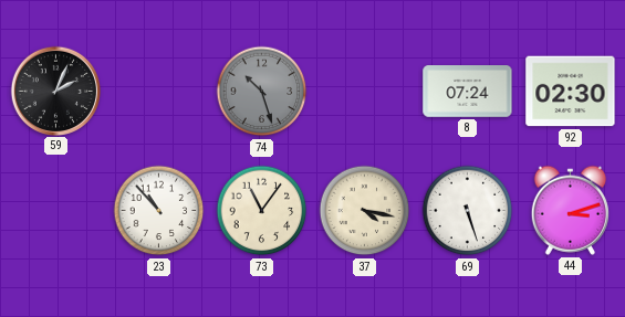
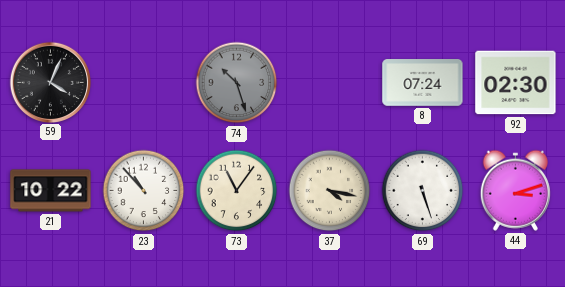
59: 2:04 -> 4:04
21: none -> 10:22
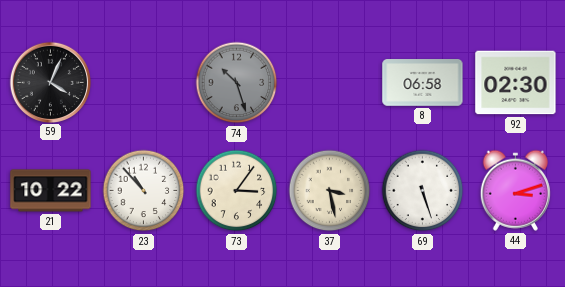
8: 07:24 -> 06:58
73: 11:06 -> 3:06
37: 4:17 -> 3:28
